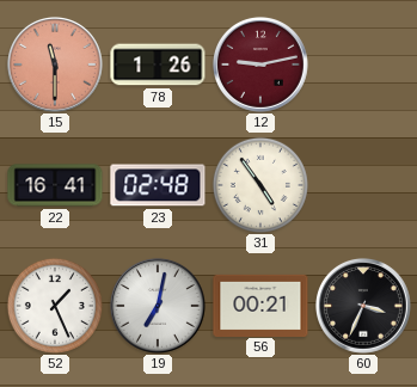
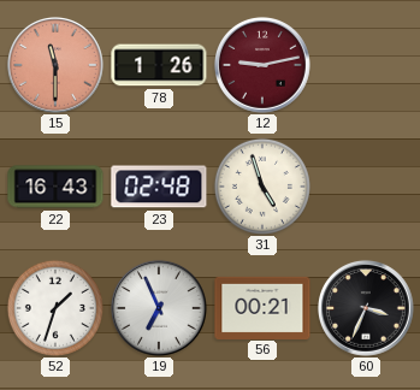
22: 16:41 -> 16:43
31: 4:54 -> 4:57
52: 1:26 -> 1:33
19: 7:02 -> 6:56
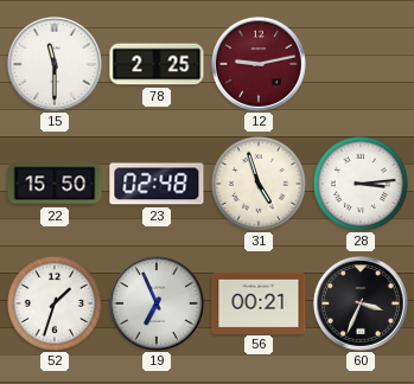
15 dial: salmon -> white
78: 1:26 -> 2:25
22: 16:43 -> 15:50
28: none -> 3:14
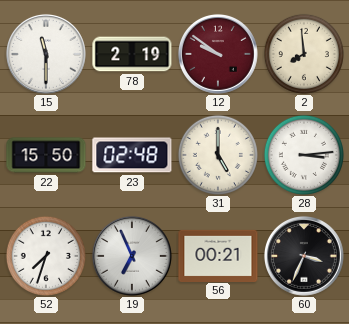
78: 2:25 -> 2:19
12: 9:13 -> 9:51
2: none -> 7:59
31: 4:57 -> 5:00
52: 1:33 -> 7:33
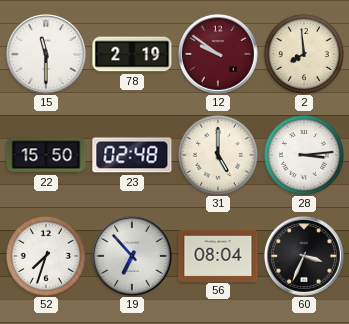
19: 6:56 -> 6:53
56: 00:21 -> 08:04
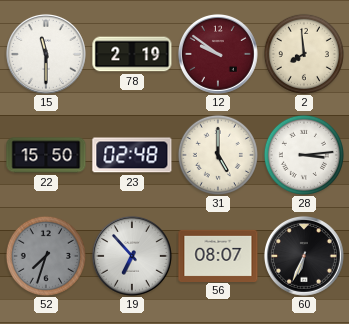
52 dial: white -> grey
56: 08:04 -> 08:07
60: 3:34 -> 6:34
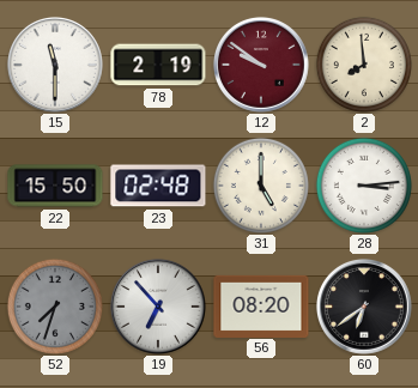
56: 08:07 -> 08:20
60: 6:34 -> 6:39
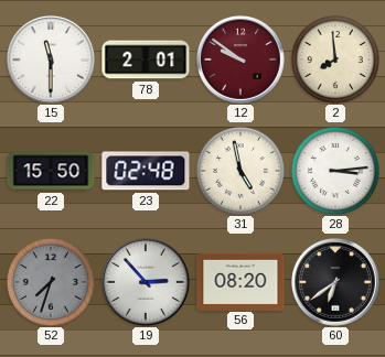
78: 2:19 -> 2:01
31: 5:00 -> 4:58
19: 6:53 -> 2:53
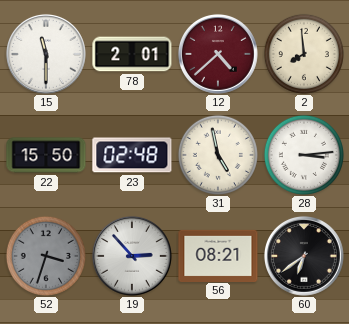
12: 9:51 -> 4:38
52: 7:33 -> 3:33
56: 08:20 -> 08:21
